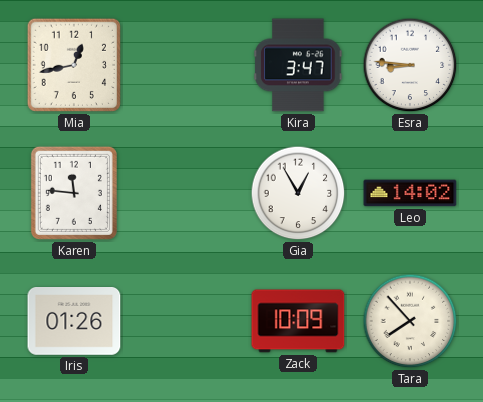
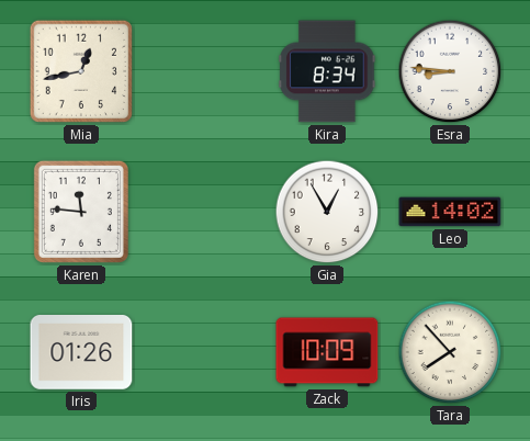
Kira: 3:47 -> 8:34
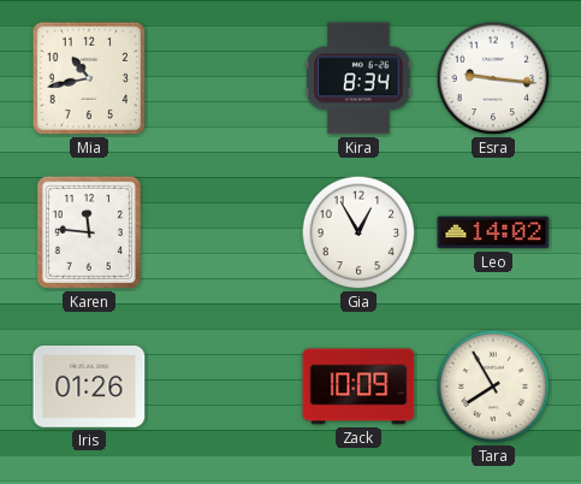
Mia: 12:43 -> 10:43
Esra: 8:46 -> 9:16
Tara: 7:53 -> 7:55
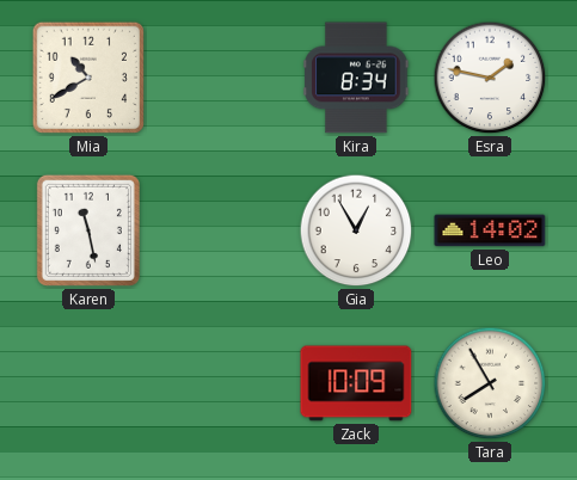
Mia: 10:43 -> 10:40
Esra: 9:16 -> 1:47
Karen: 11:46 -> 11:28
Iris: 01:26 -> none
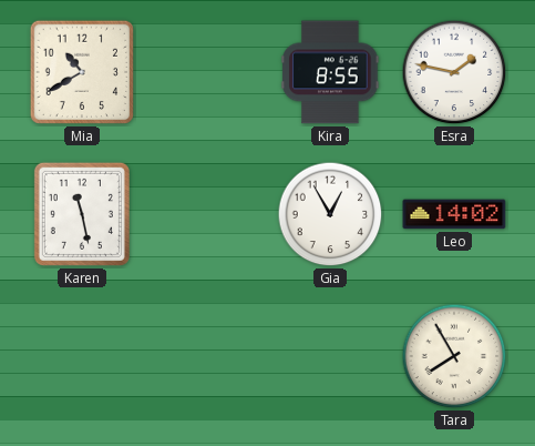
Kira: 8:34 -> 8:55
Zack: 10:09 -> none
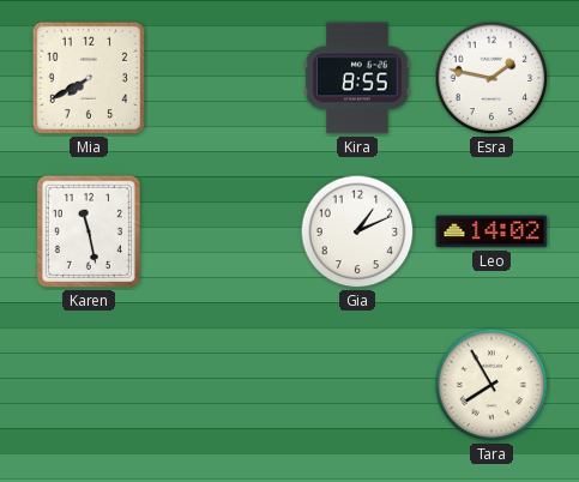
Mia: 10:40 -> 7:40
Gia: 12:55 -> 1:11
